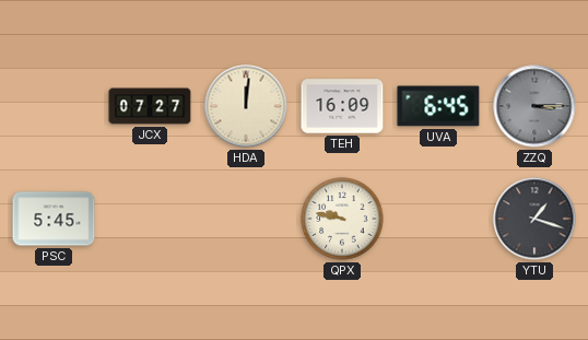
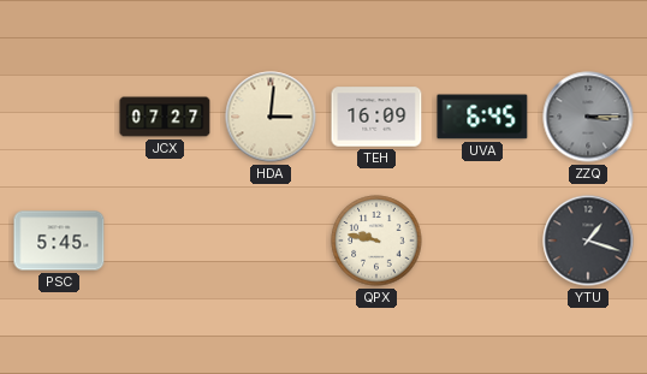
HDA: 12:01 -> 3:01
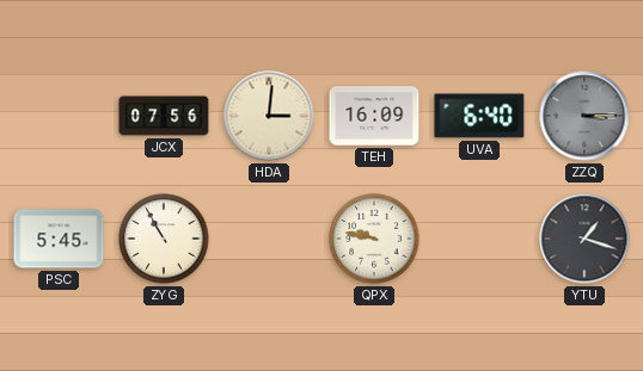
JCX: 07:27 -> 07:56
UVA: 6:45 -> 6:40
ZYG: none -> 10:55
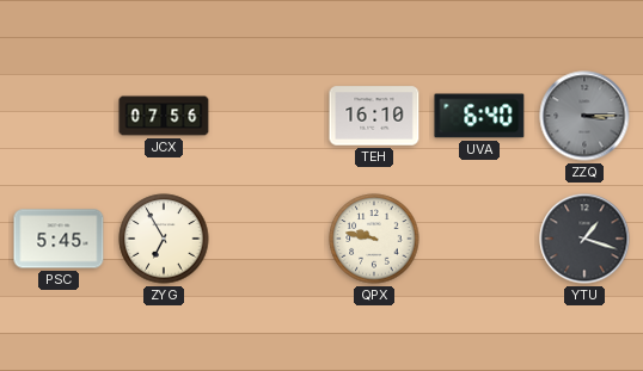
HDA: 3:01 -> none
TEH: 16:09 -> 16:10
ZYG: 10:55 -> 6:55
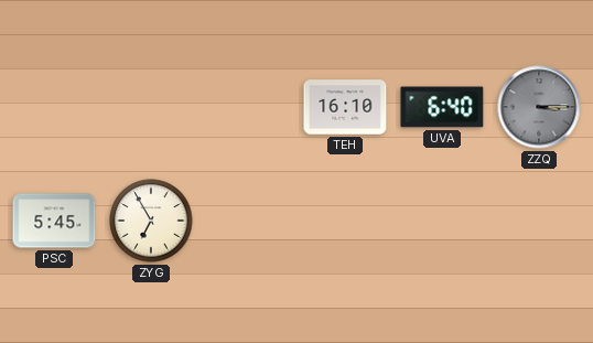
JCX: 07:56 -> none
QPX: 9:47 -> none
YTU: 1:18 -> none
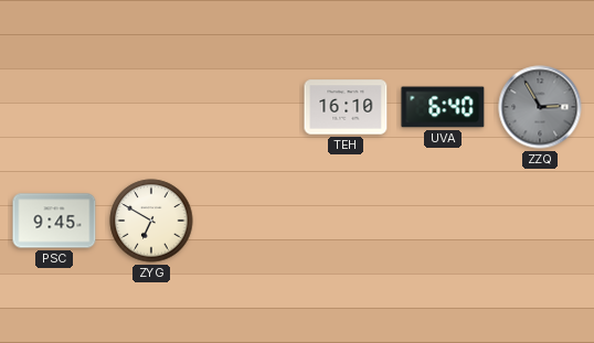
ZZQ: 3:15 -> 2:55
PSC: 5:45 -> 9:45
ZYG: 6:55 -> 6:50
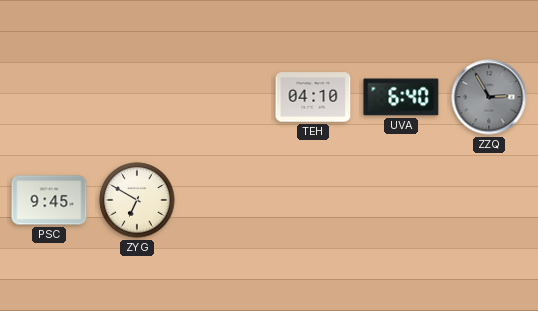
TEH: 16:10 -> 04:10
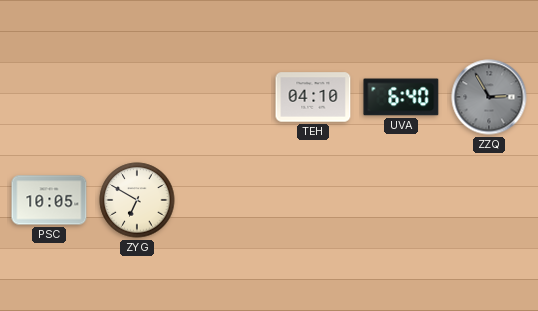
PSC: 9:45 -> 10:05
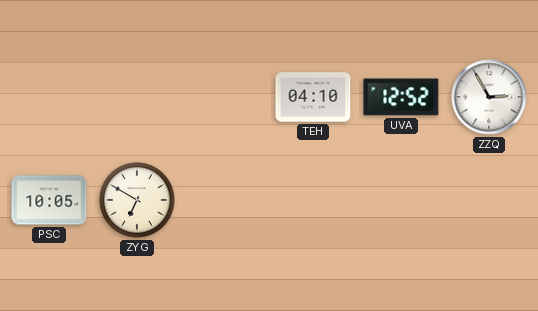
UVA: 6:40 -> 12:52
ZZQ dial: grey -> white
